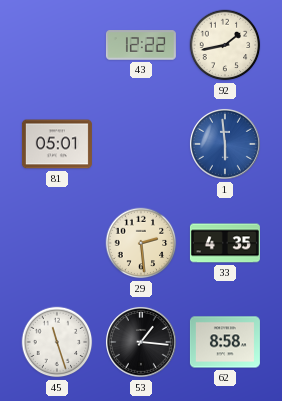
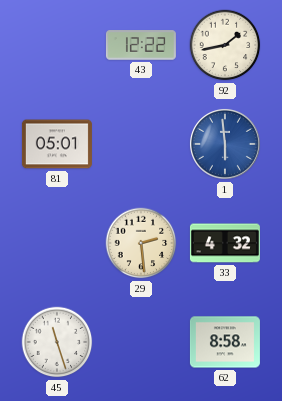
33: 4:35 -> 4:32
53: 1:16 -> none
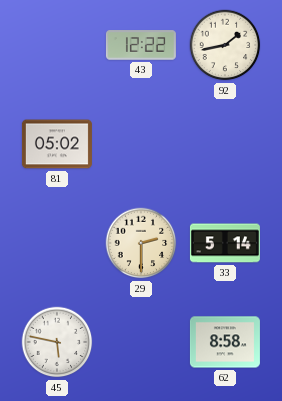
81: 05:01 -> 05:02
1: 5:59 -> none
29: 2:29 -> 2:30
33: 4:32 -> 5:14
45: 11:27 -> 5:47
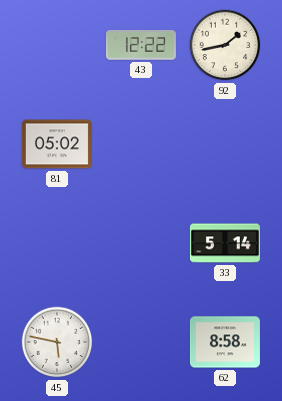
29: 2:30 -> none
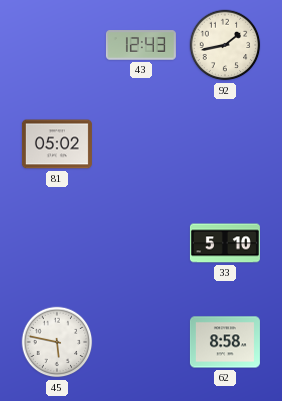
43: 12:22 -> 12:43
33: 5:14 -> 5:10
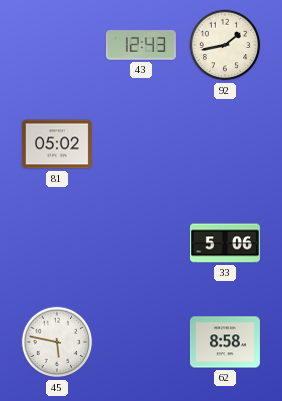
33: 5:10 -> 5:06
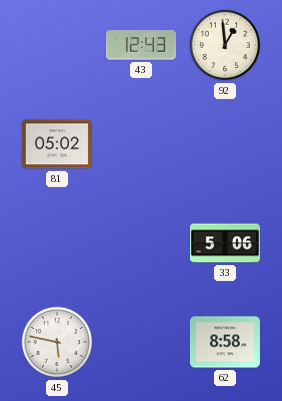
92: 1:43 -> 12:59
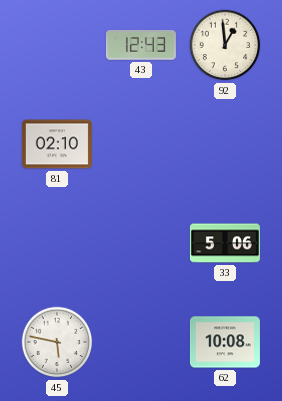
81: 05:02 -> 02:10
62: 8:58 -> 10:08
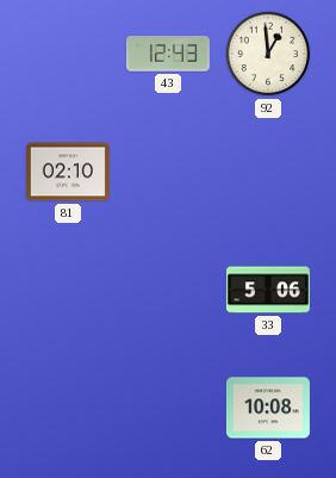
45: 5:47 -> none
